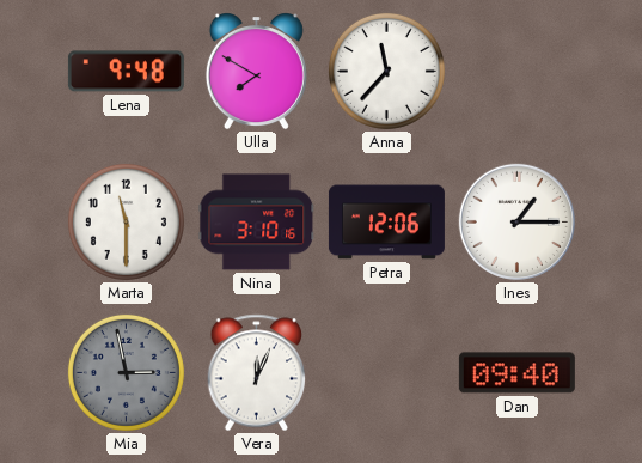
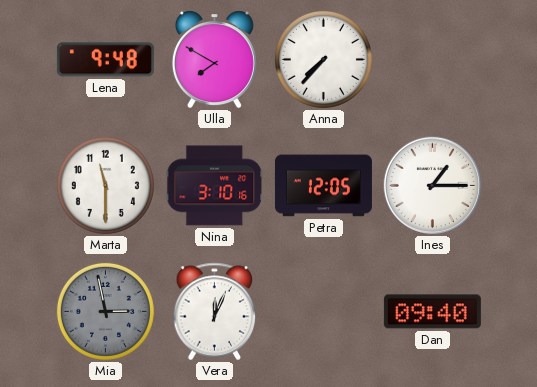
Anna: 11:37 -> 7:37
Petra: 12:06 -> 12:05
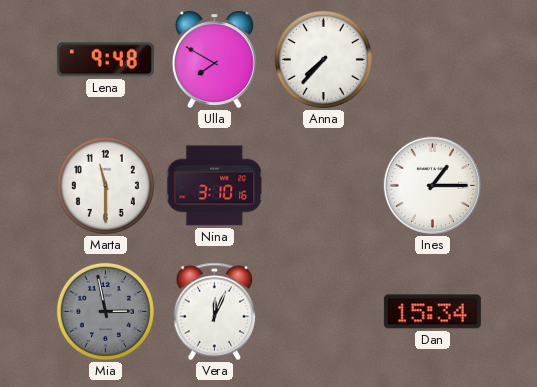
Petra: 12:05 -> none
Dan: 09:40 -> 15:34
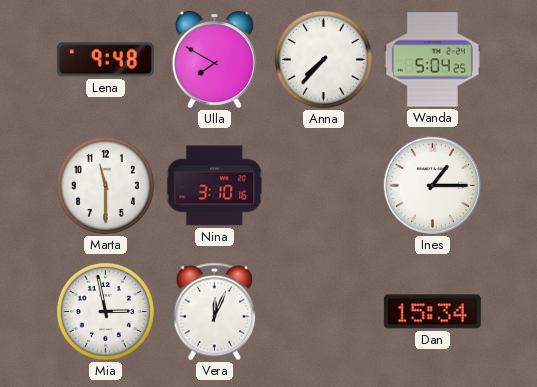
Wanda: none -> 5:04
Mia dial: grey -> white
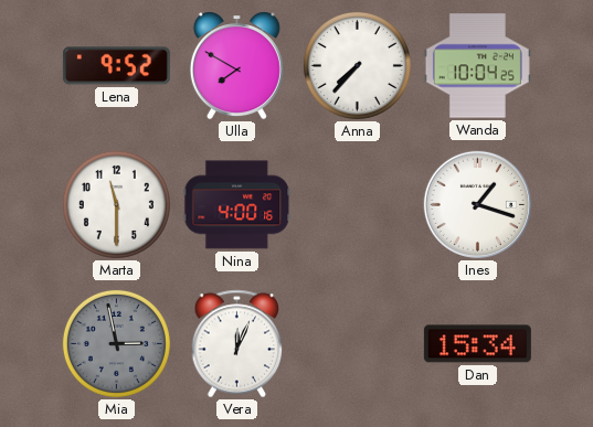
Lena: 9:48 -> 9:52
Wanda: 5:04 -> 10:04
Nina: 3:10 -> 4:00
Ines: 1:15 -> 1:18
Mia dial: white -> grey
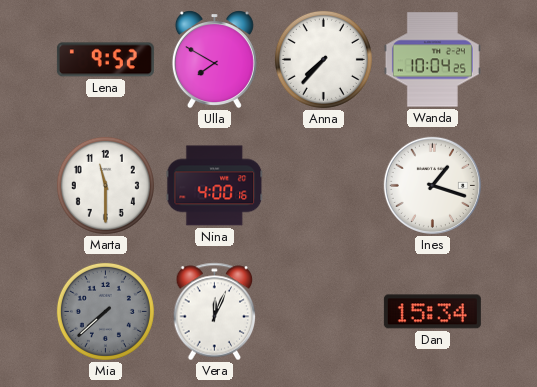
Mia: 2:58 -> 7:38
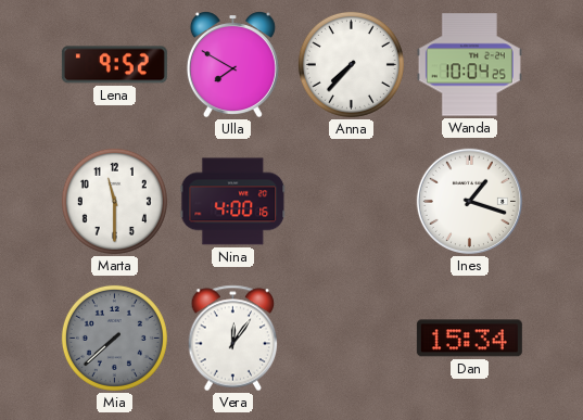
Vera: 12:04 -> 12:06
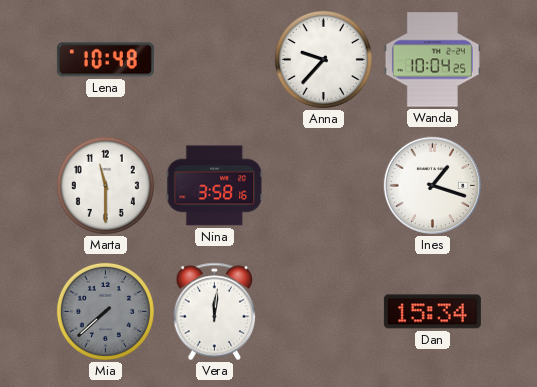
Lena: 9:52 -> 10:48
Ulla: 7:50 -> none
Anna: 7:37 -> 9:37
Nina: 4:00 -> 3:58
Vera: 12:06 -> 12:01
